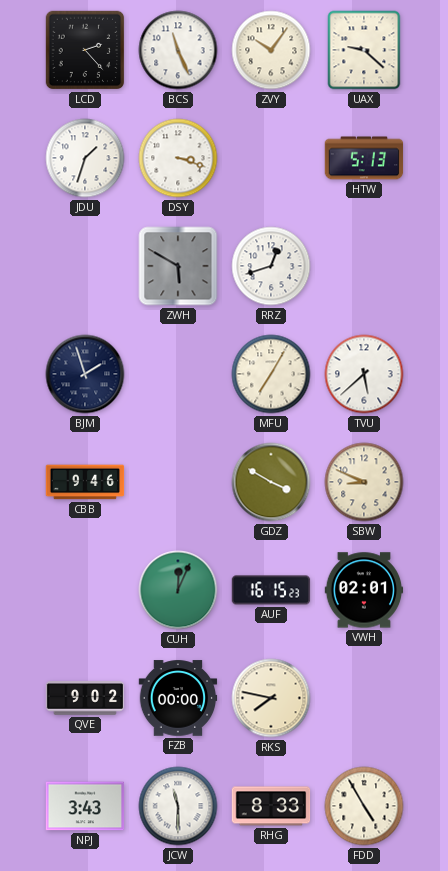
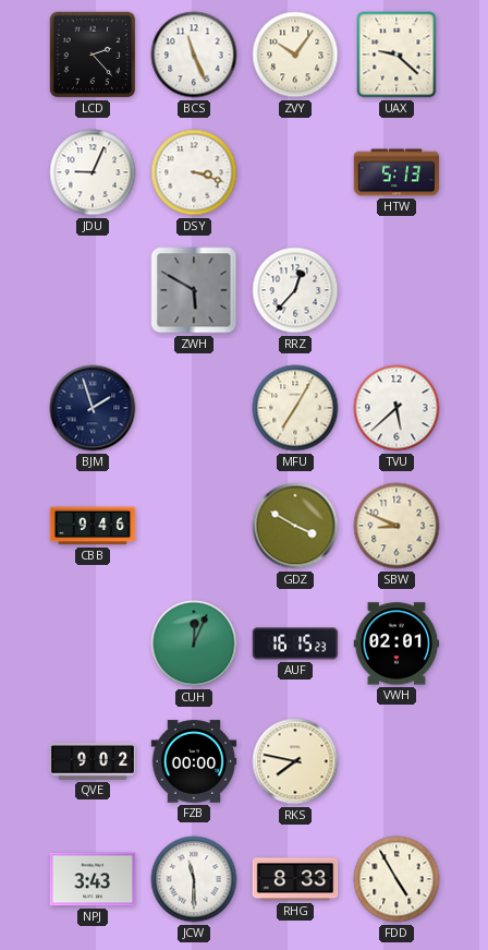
JDU: 1:33 -> 9:04
RRZ: 12:42 -> 12:37
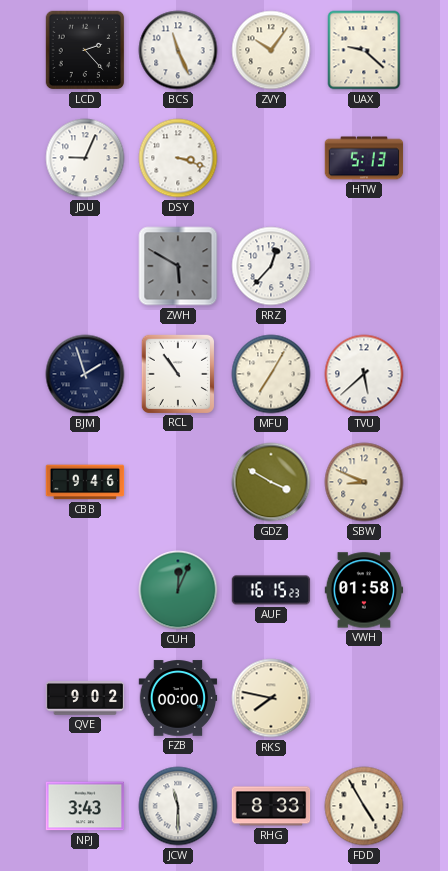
RCL: none -> 10:54
VWH: 02:01 -> 01:58
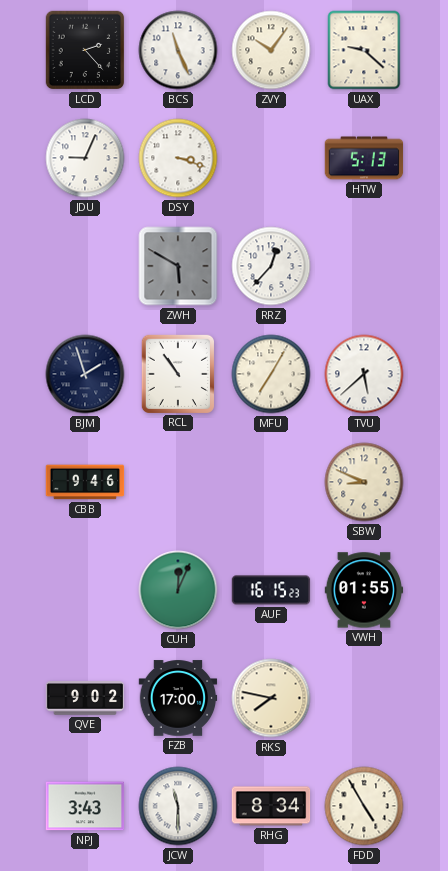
GDZ: 3:50 -> none
VWH: 01:58 -> 01:55
FZB: 00:00 -> 17:00
RHG: 8:33 -> 8:34
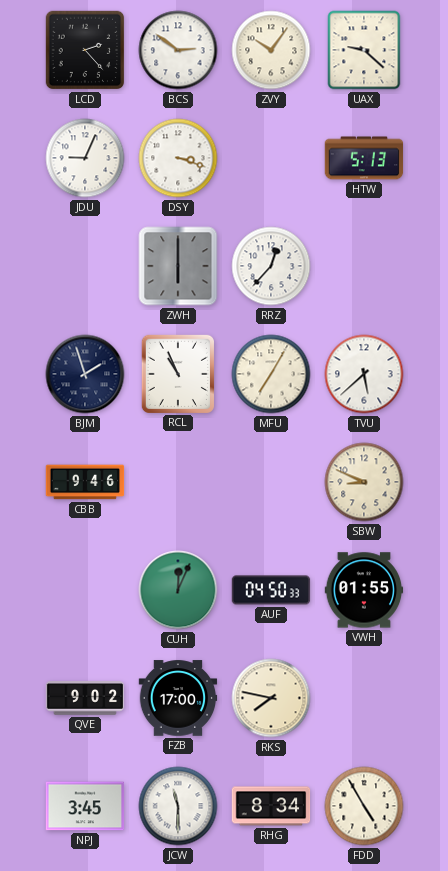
BCS: 11:26 -> 2:51
ZWH: 5:50 -> 6:00
RCL: 10:54 -> 10:56
AUF: 16:15 -> 04:50
NPJ: 3:43 -> 3:45
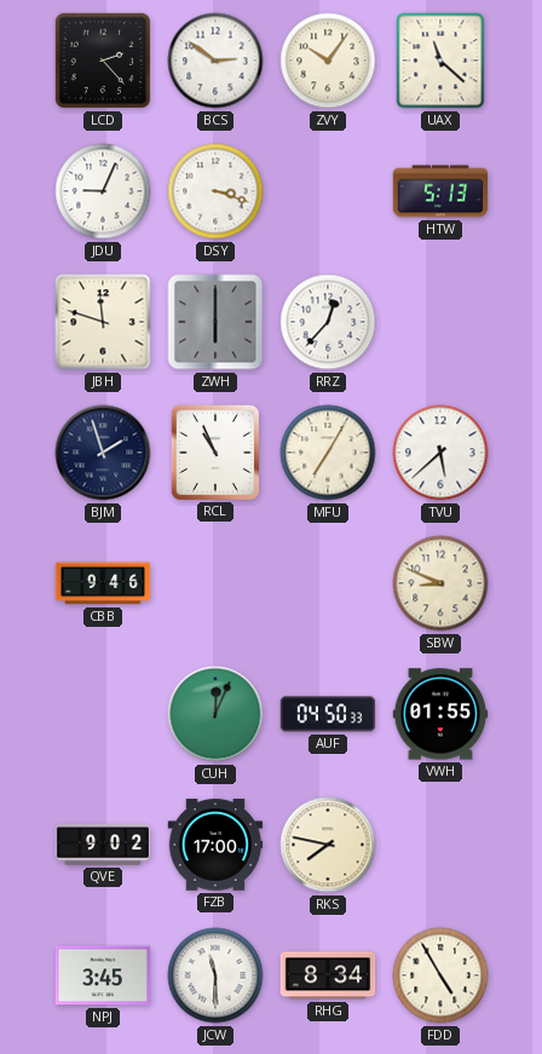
UAX: 9:22 -> 11:22
JBH: none -> 11:48
